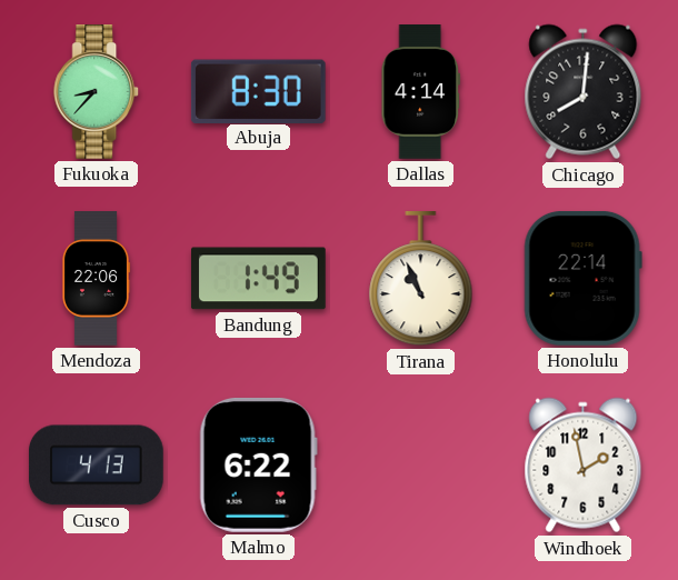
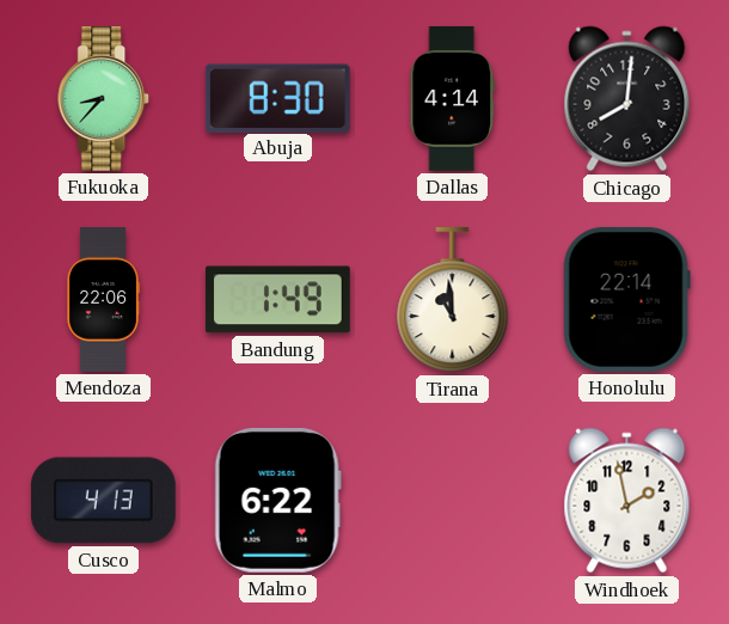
Tirana: 10:56 -> 10:59
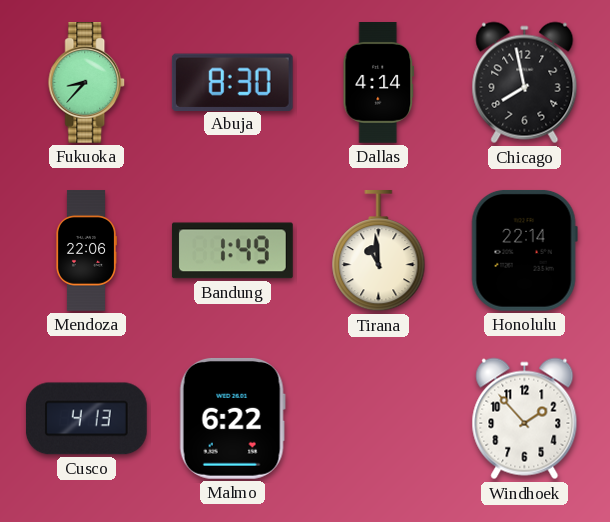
Chicago: 8:01 -> 7:58
Windhoek: 1:58 -> 1:53
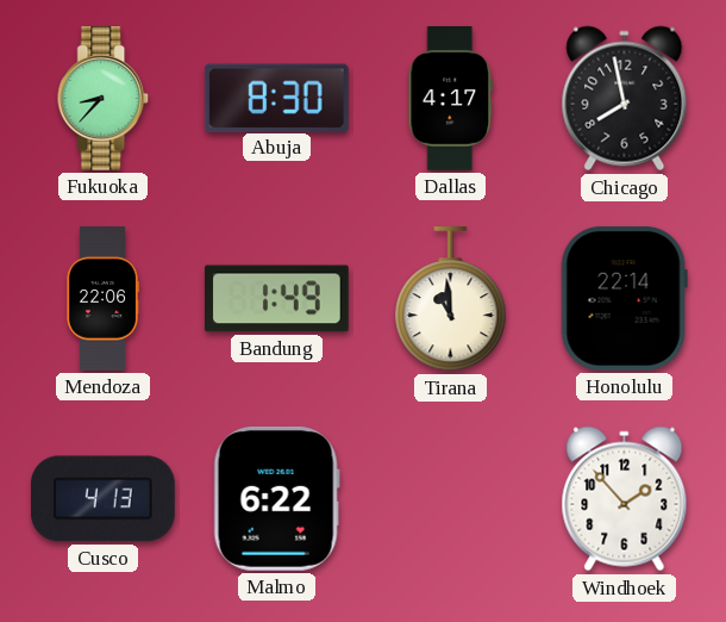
Dallas: 4:14 -> 4:17
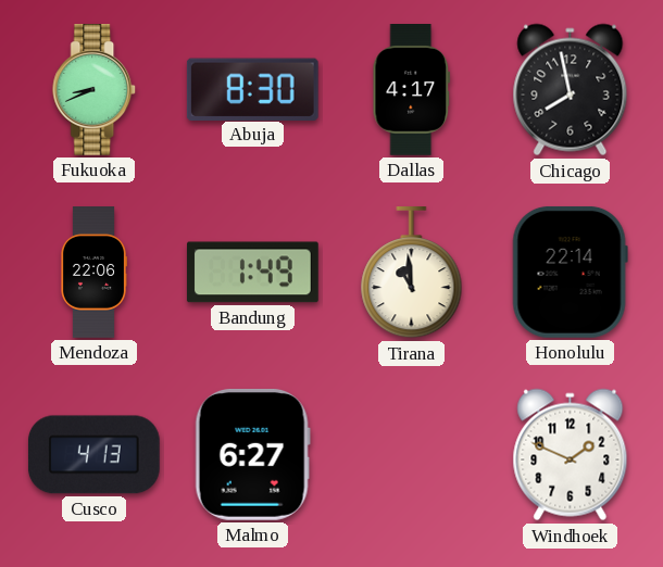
Fukuoka: 8:37 -> 8:41
Malmo: 6:22 -> 6:27
Windhoek: 1:53 -> 1:49
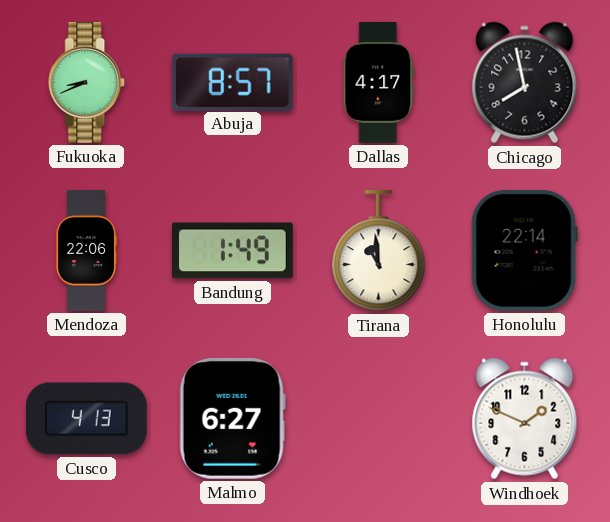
Abuja: 8:30 -> 8:57
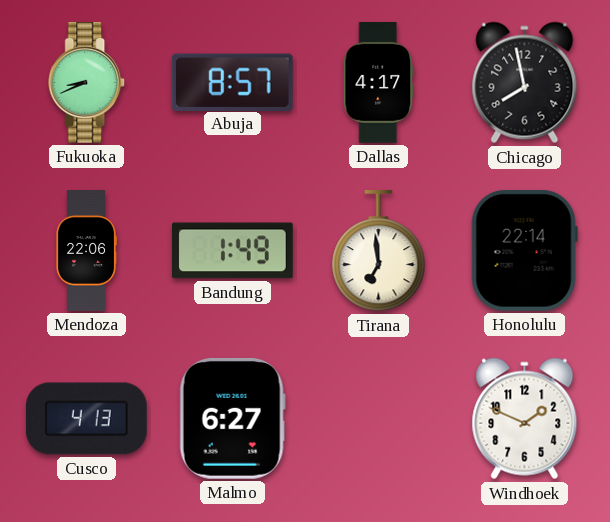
Tirana: 10:59 -> 6:59
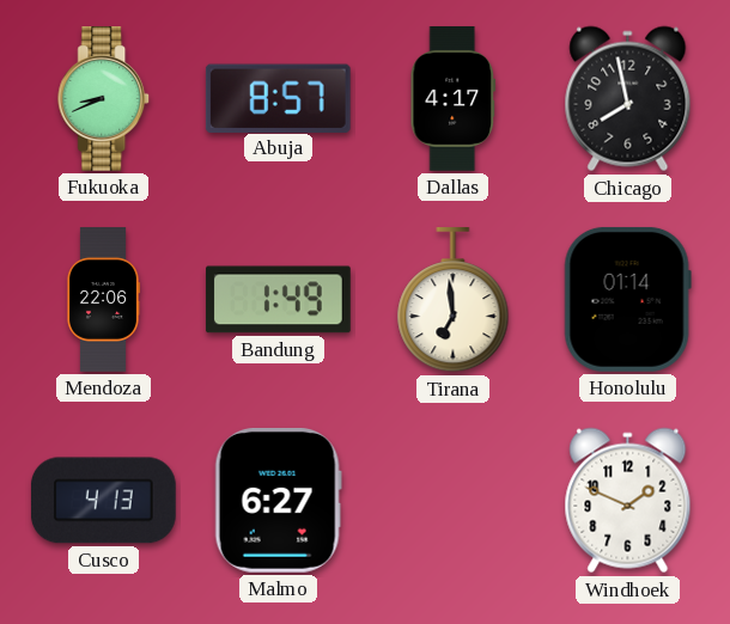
Honolulu: 22:14 -> 01:14
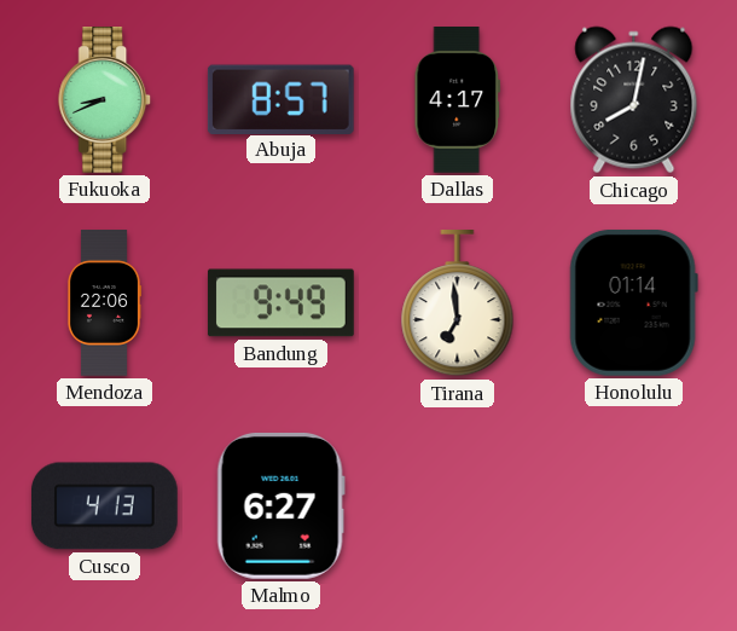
Chicago: 7:58 -> 8:02
Bandung: 1:49 -> 9:49
Windhoek: 1:49 -> none
